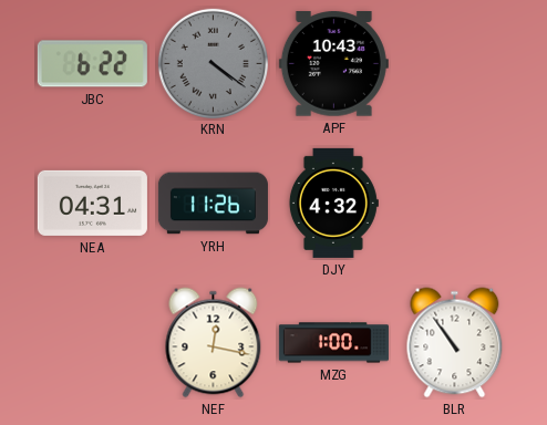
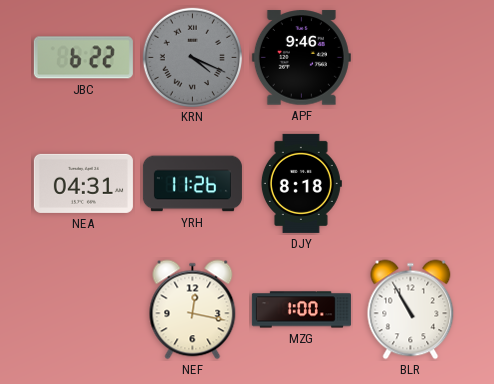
KRN: 4:21 -> 4:19
APF: 10:43 -> 9:46
DJY: 4:32 -> 8:18
BLR: 10:54 -> 10:55
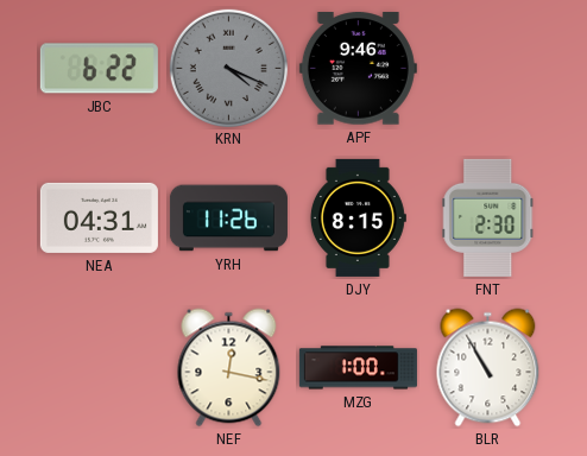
DJY: 8:18 -> 8:15
FNT: none -> 2:30
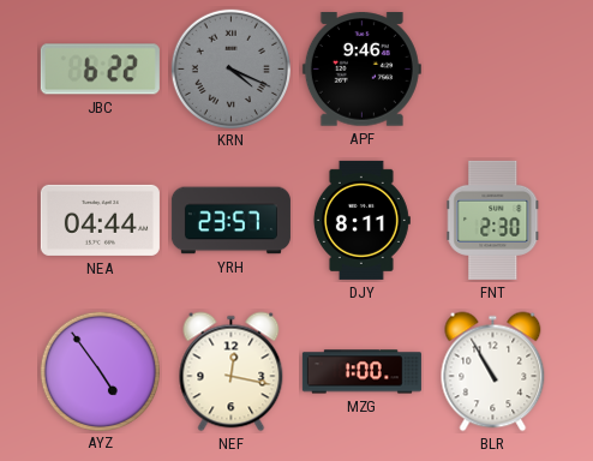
NEA: 04:31 -> 04:44
YRH: 11:26 -> 23:57
DJY: 8:15 -> 8:11
AYZ: none -> 4:54
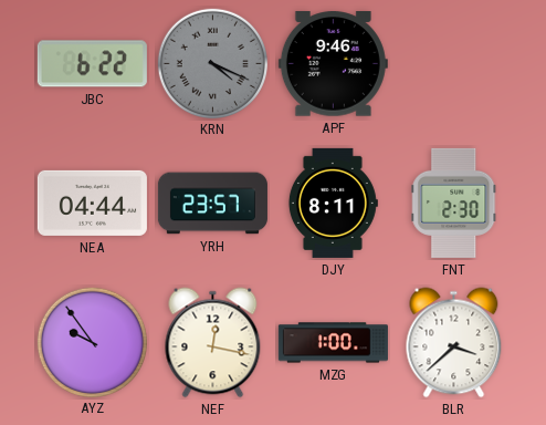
AYZ: 4:54 -> 9:54
BLR: 10:55 -> 3:38
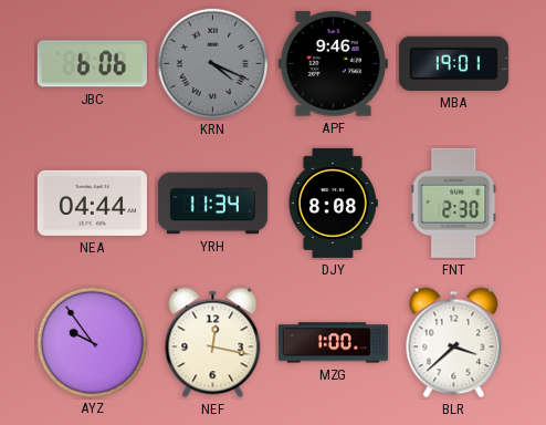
JBC: 6:22 -> 6:06
MBA: none -> 19:01
YRH: 23:57 -> 11:34
DJY: 8:11 -> 8:08
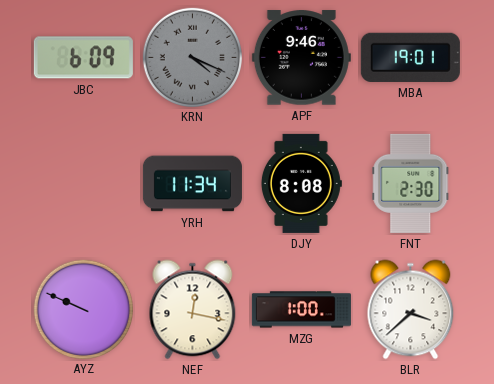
JBC: 6:06 -> 6:09
NEA: 04:44 -> none
AYZ: 9:54 -> 9:49
